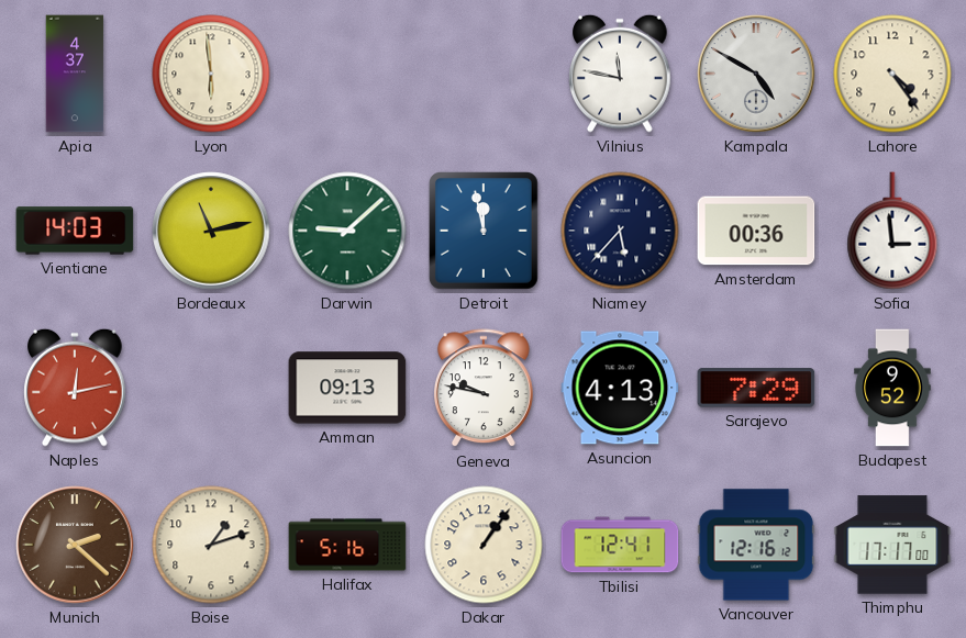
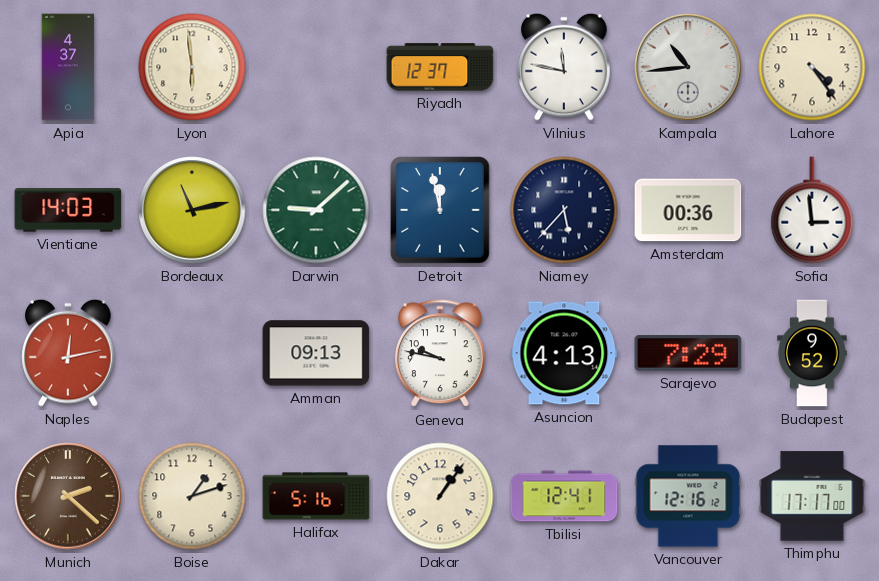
Riyadh: none -> 12:37
Kampala: 4:50 -> 10:44
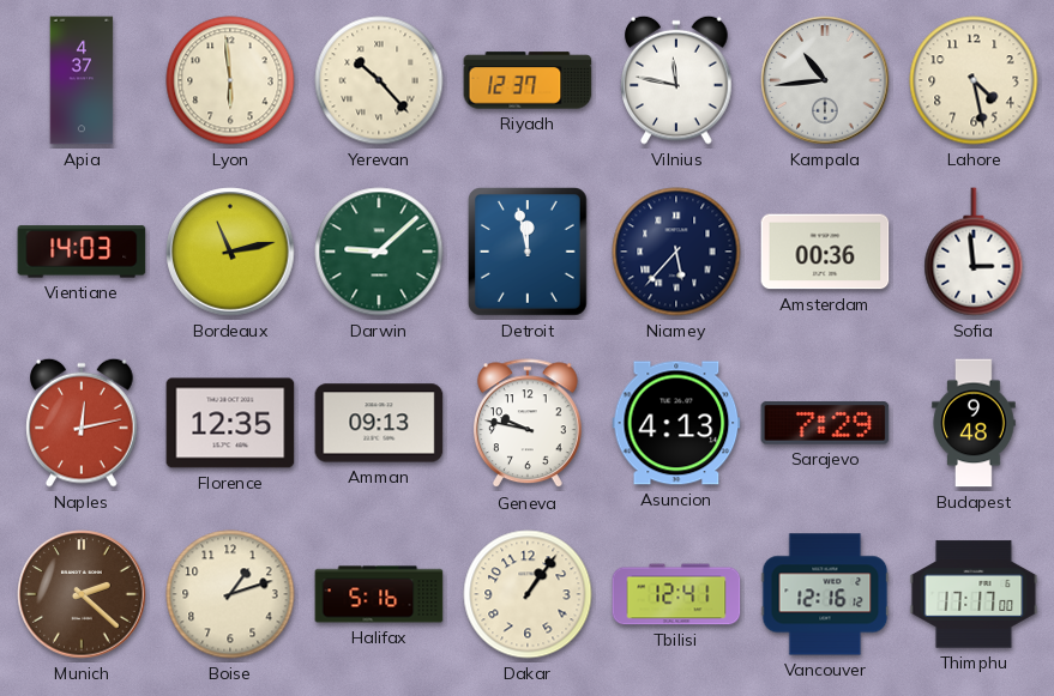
Yerevan: none -> 10:23
Lahore: 4:24 -> 4:28
Florence: none -> 12:35
Budapest: 9:52 -> 9:48
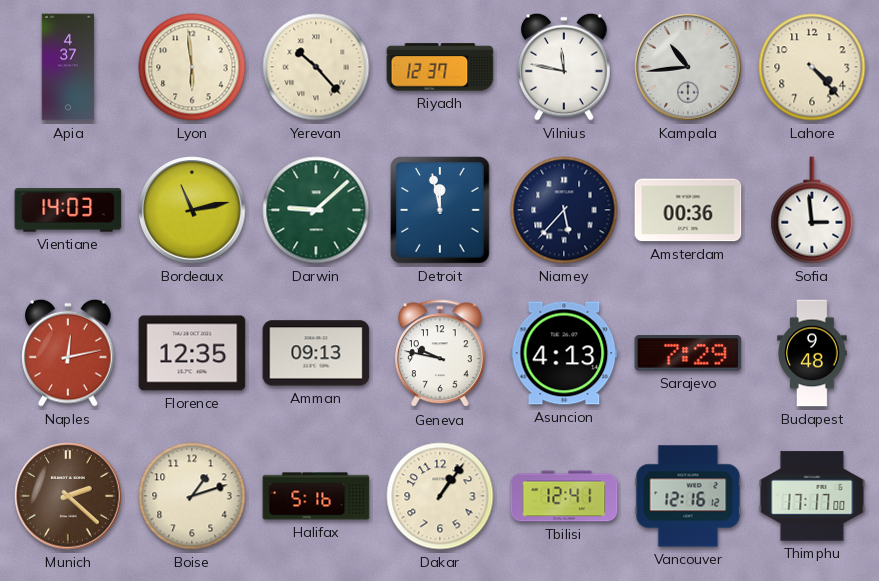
Lahore: 4:28 -> 4:23
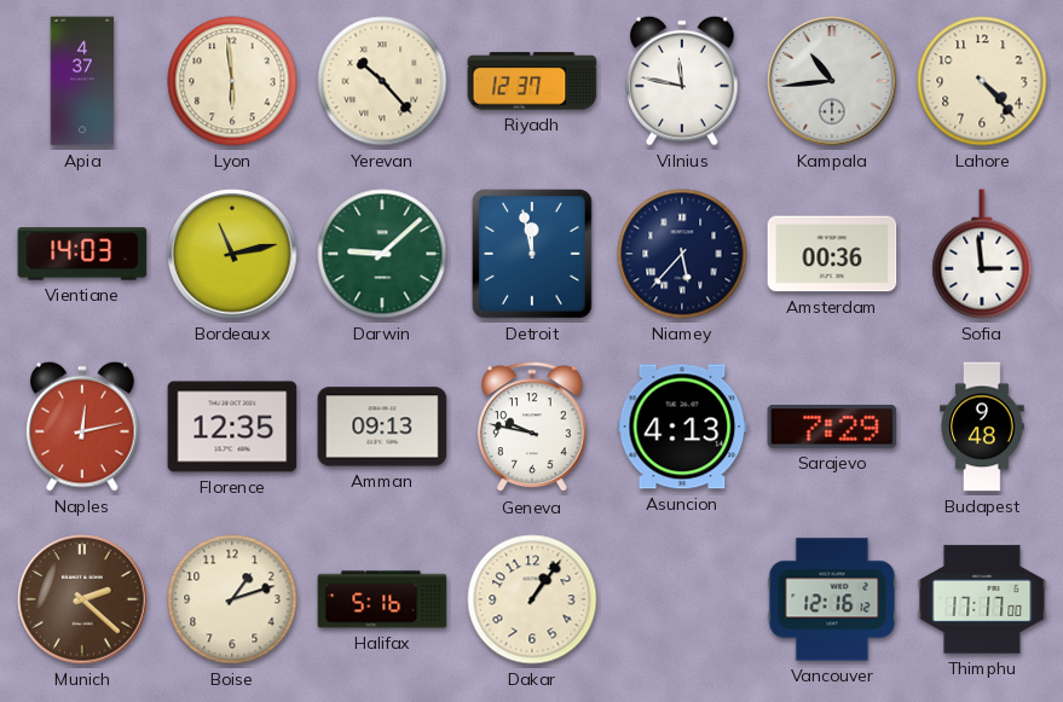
Tbilisi: 12:41 -> none
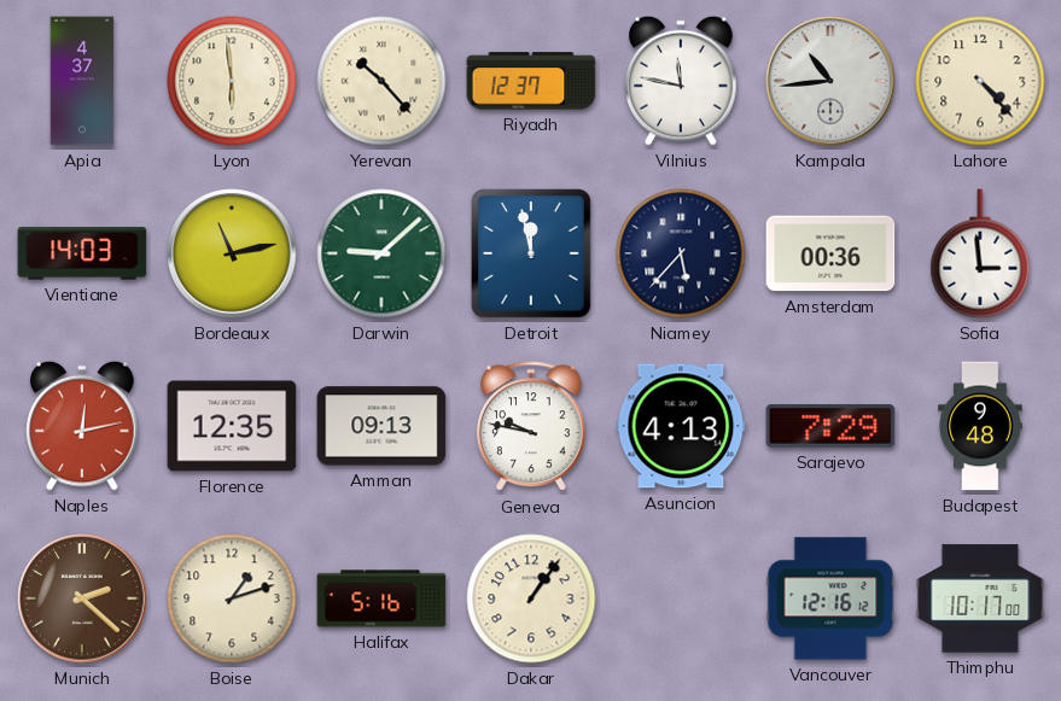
Thimphu: 17:17 -> 10:17
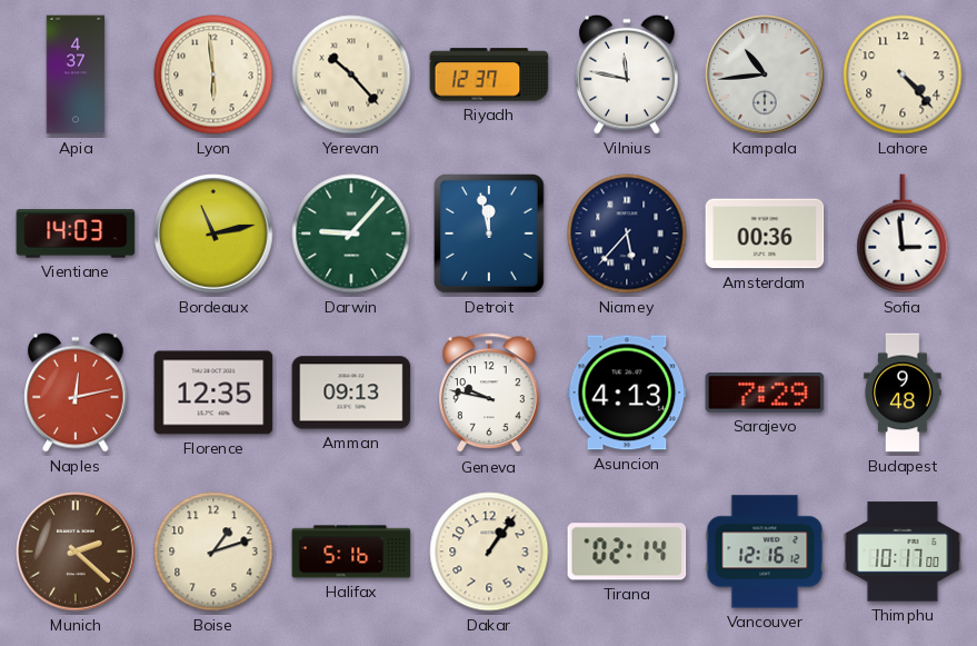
Darwin: 9:08 -> 9:07
Tirana: none -> 02:14
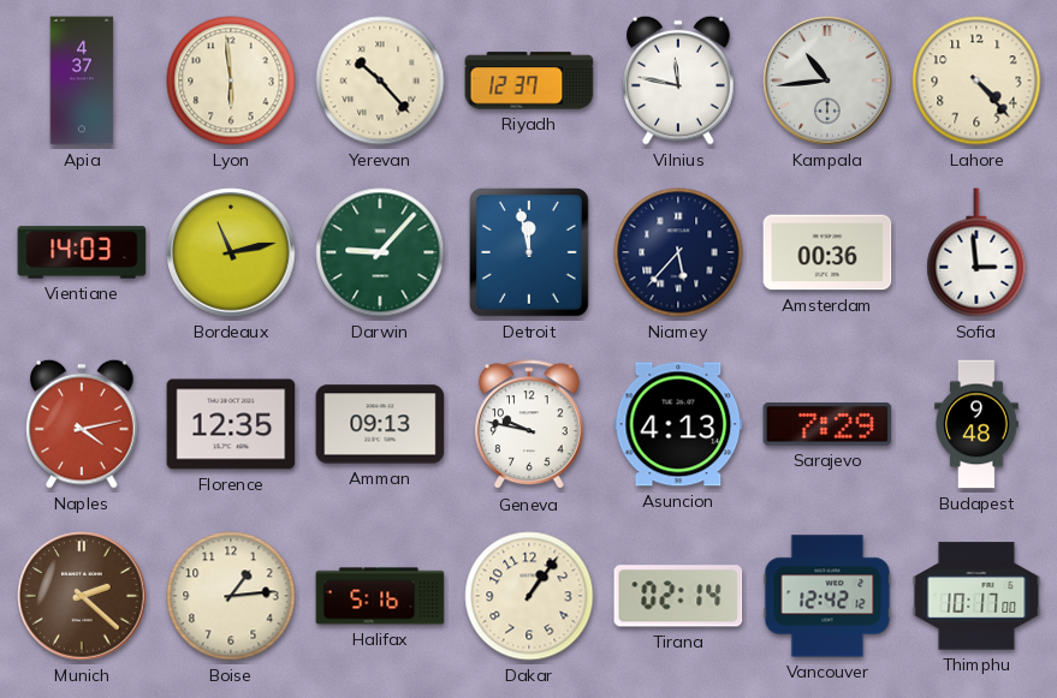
Naples: 12:13 -> 4:13
Boise: 1:12 -> 1:14
Vancouver: 12:16 -> 12:42
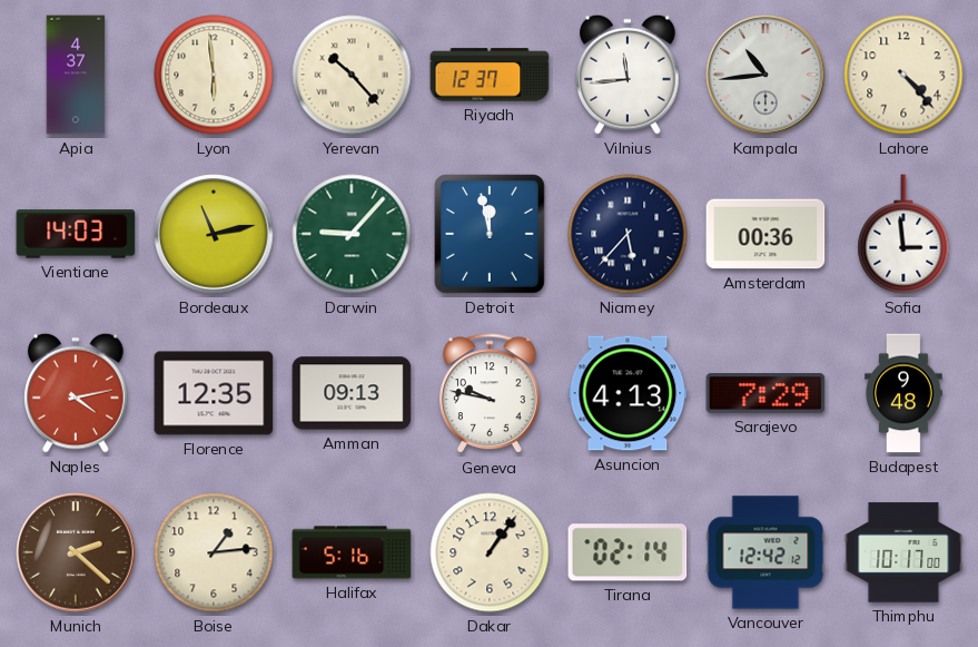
Vilnius: 11:47 -> 11:44
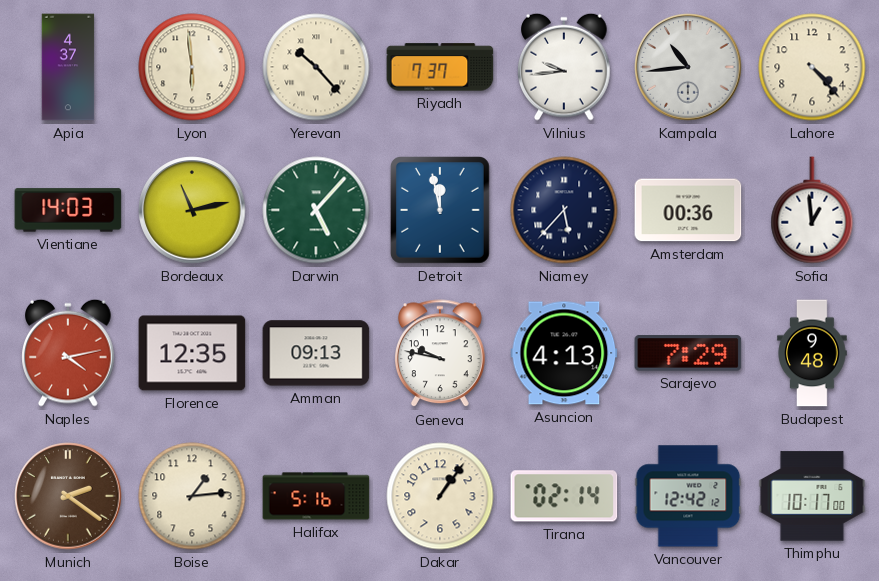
Riyadh: 12:37 -> 7:37
Vilnius: 11:44 -> 9:44
Darwin: 9:07 -> 5:07
Sofia: 2:59 -> 12:59
Munich: 2:22 -> 2:21
